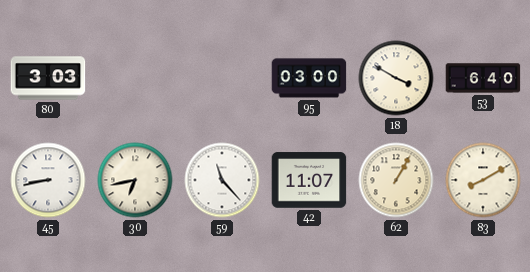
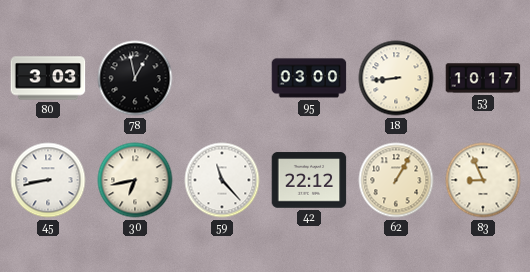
78: none -> 12:58
18: 3:50 -> 8:44
53: 6:40 -> 10:17
42: 11:07 -> 22:12
83: 8:10 -> 8:56
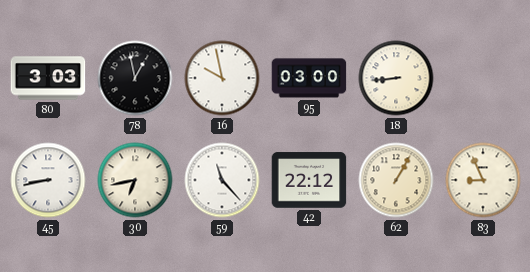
16: none -> 9:58
53: 10:17 -> none
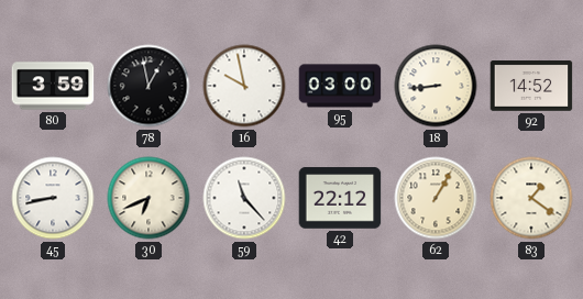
80: 3:03 -> 3:59
92: none -> 14:52
30: 6:43 -> 6:41
83: 8:56 -> 1:21
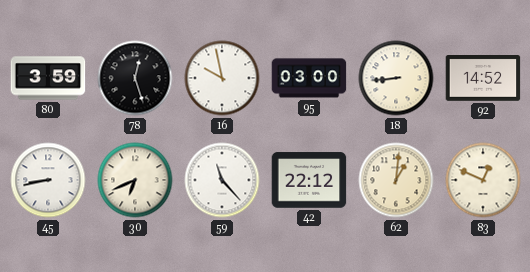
78: 12:58 -> 12:27
62: 1:05 -> 1:01
83: 1:21 -> 12:49
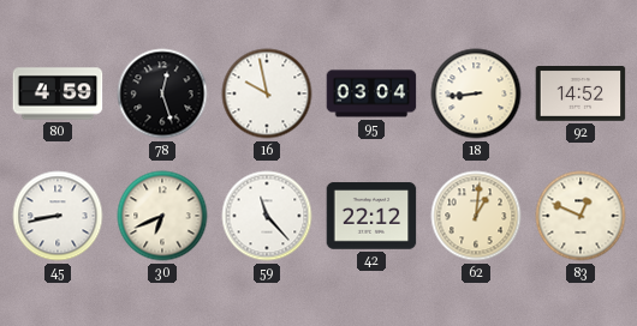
80: 3:59 -> 4:59
95: 03:00 -> 03:04
